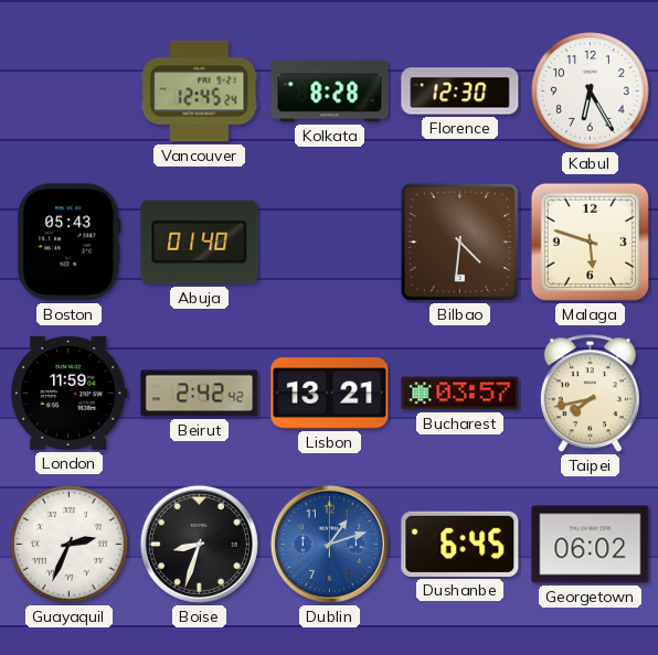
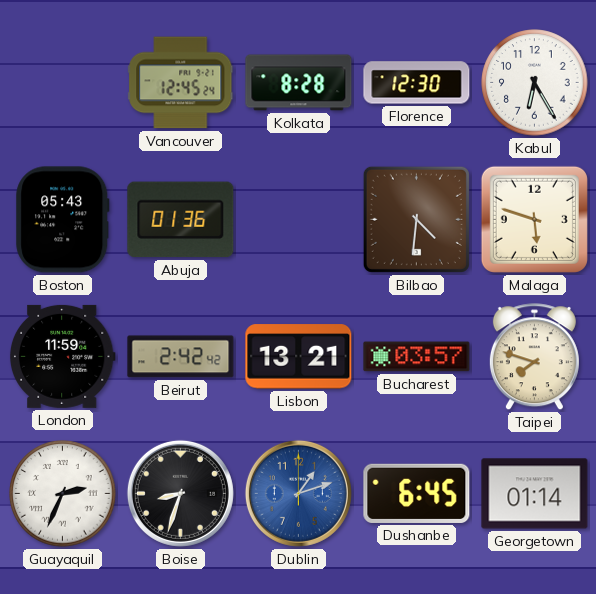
Abuja: 01:40 -> 01:36
Taipei: 7:43 -> 7:48
Georgetown: 06:02 -> 01:14
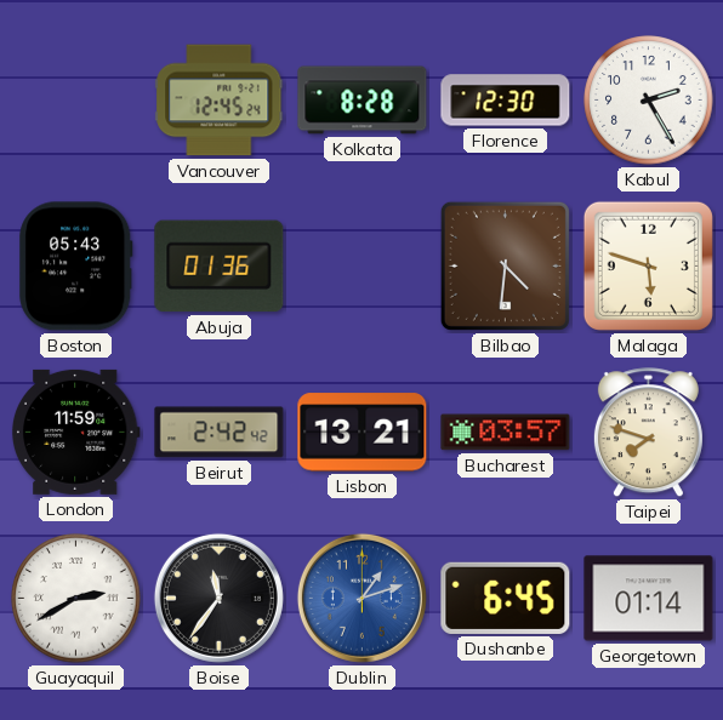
Kabul: 6:25 -> 2:25
Guayaquil: 2:34 -> 2:40
Boise: 8:33 -> 11:36
